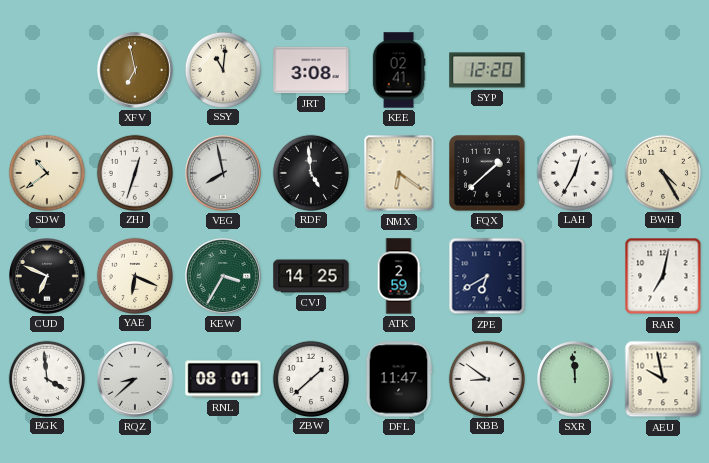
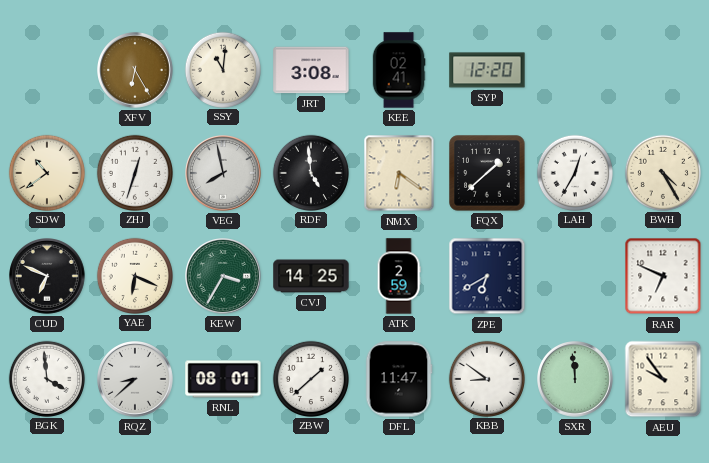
XFV: 6:58 -> 6:25
RAR: 7:02 -> 6:49
AEU: 9:58 -> 9:54
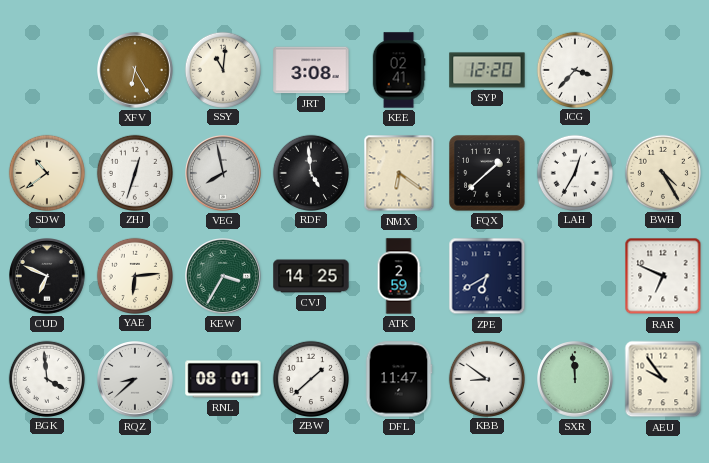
JCG: none -> 3:37
YAE: 6:19 -> 6:14
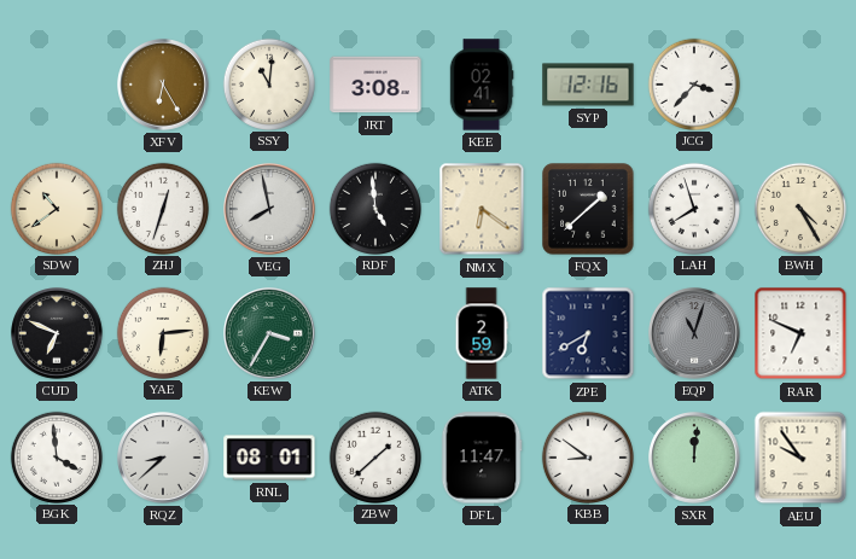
SYP: 12:20 -> 12:16
LAH: 12:35 -> 7:57
CVJ: 14:25 -> none
EQP: none -> 11:03
SXR: 11:59 -> 12:01
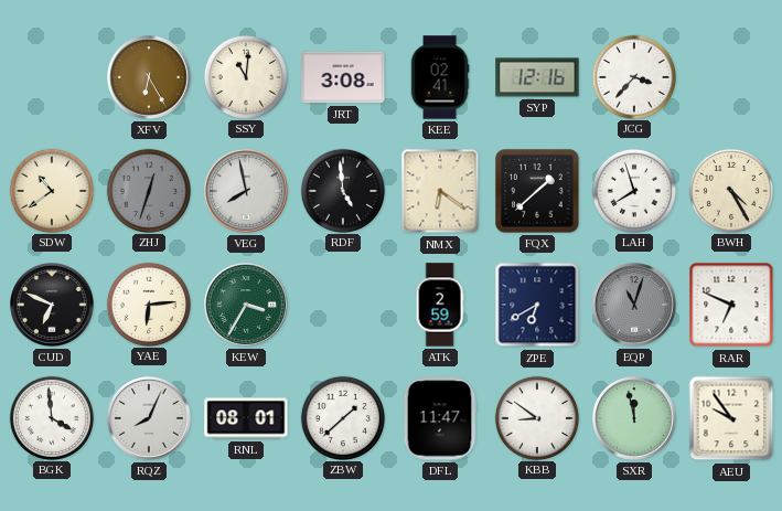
ZHJ dial: white -> grey
RQZ: 8:38 -> 8:04
SXR: 12:01 -> 11:58
